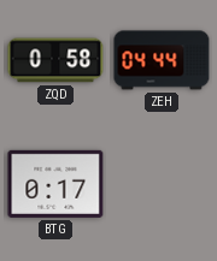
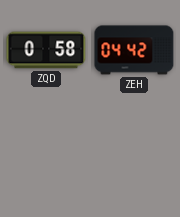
ZEH: 04:44 -> 04:42
BTG: 0:17 -> none
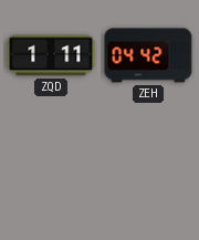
ZQD: 0:58 -> 1:11
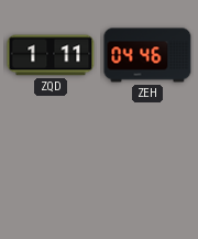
ZEH: 04:42 -> 04:46
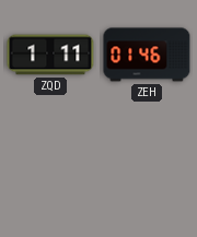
ZEH: 04:46 -> 01:46
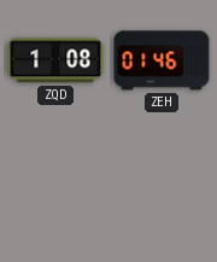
ZQD: 1:11 -> 1:08
